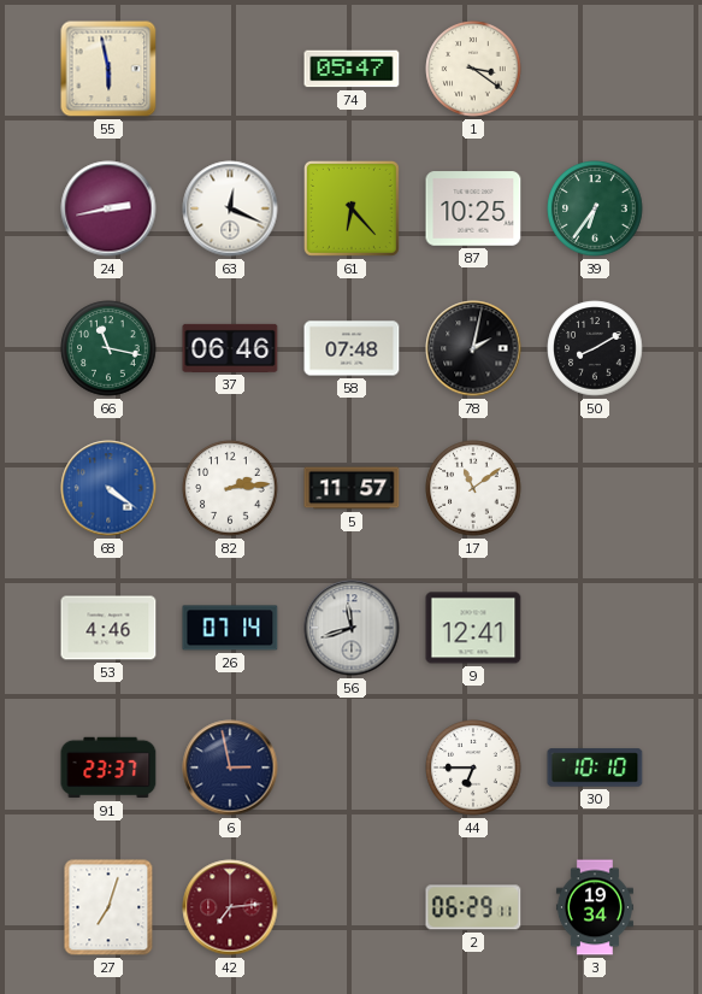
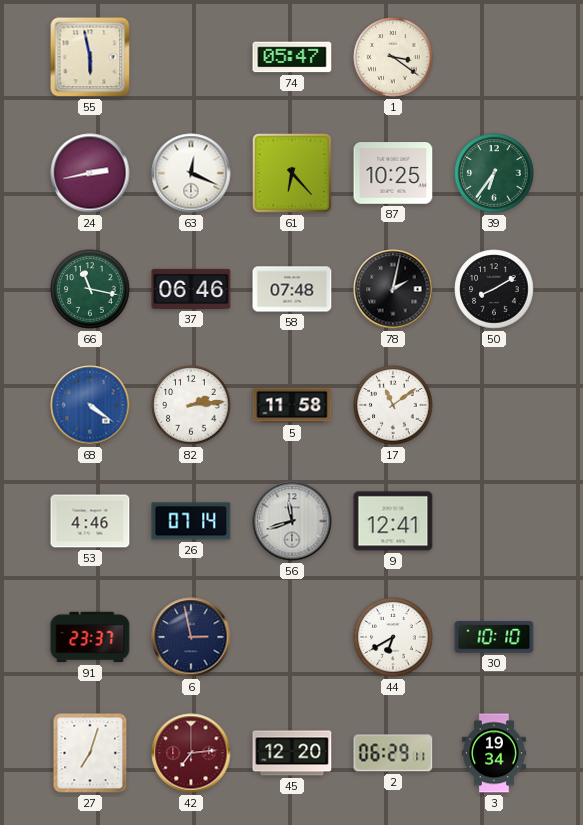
5: 11:57 -> 11:58
44: 6:45 -> 6:40
45: none -> 12:20
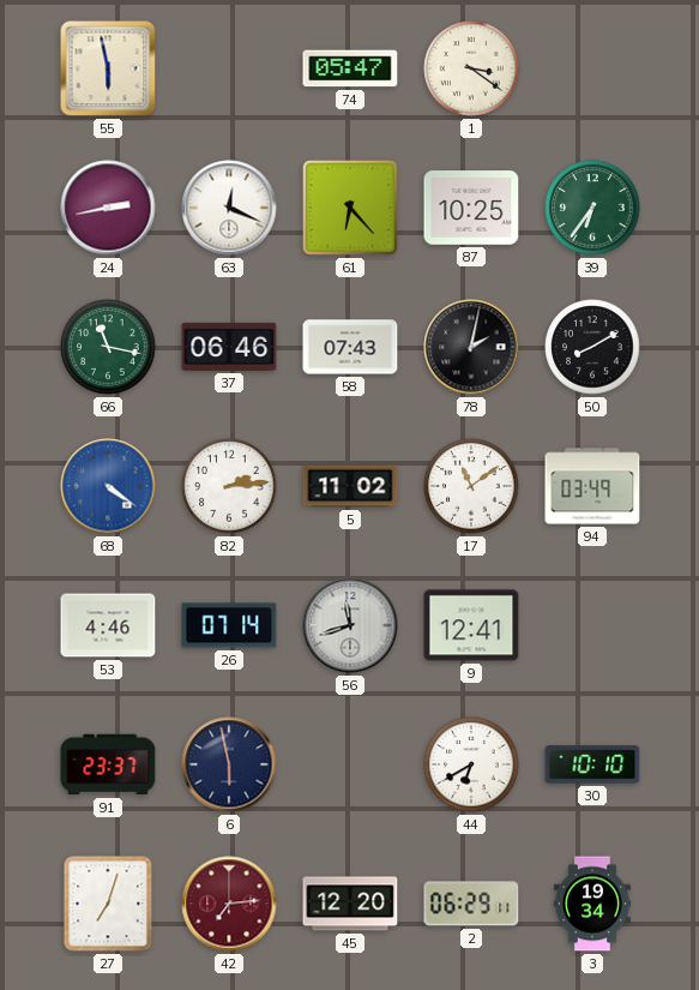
58: 07:48 -> 07:43
5: 11:58 -> 11:02
94: none -> 03:49
6: 2:58 -> 5:58
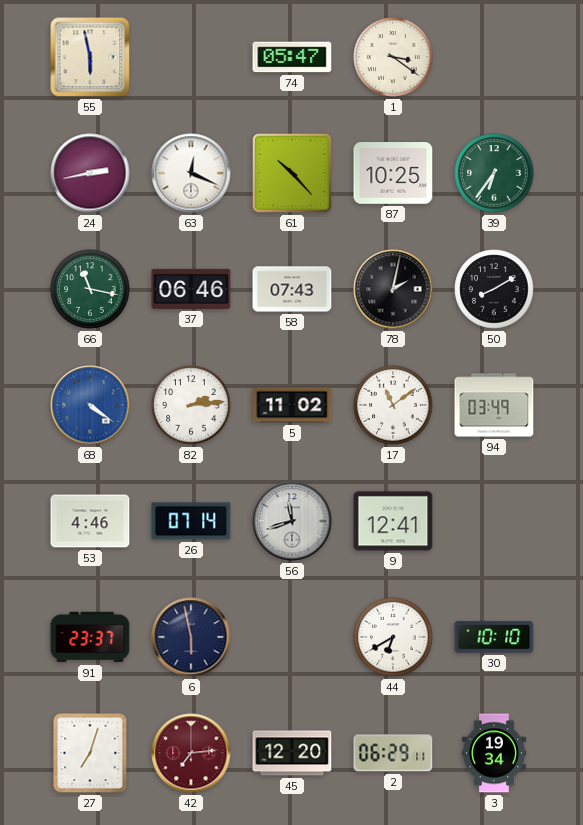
61: 6:23 -> 10:23
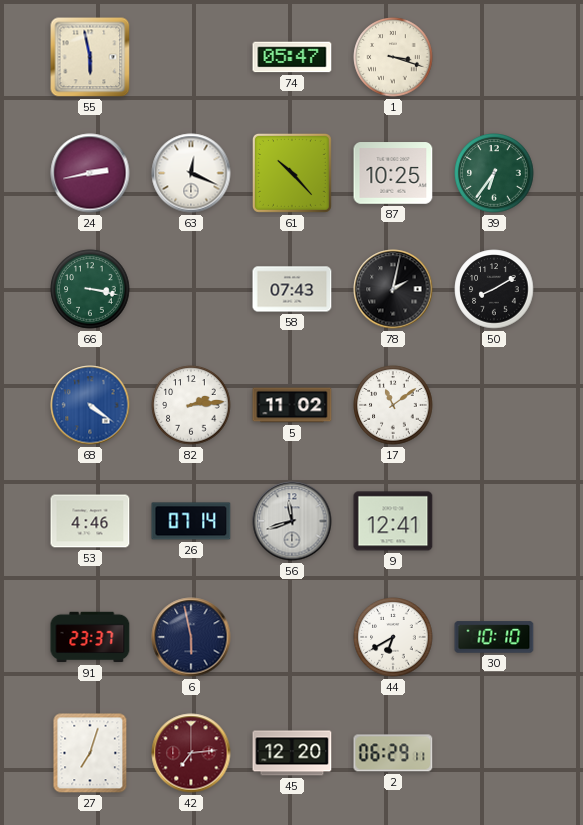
1: 3:21 -> 3:18
66: 11:17 -> 3:17
37: 06:46 -> none
94: 03:49 -> none
3: 19:34 -> none
